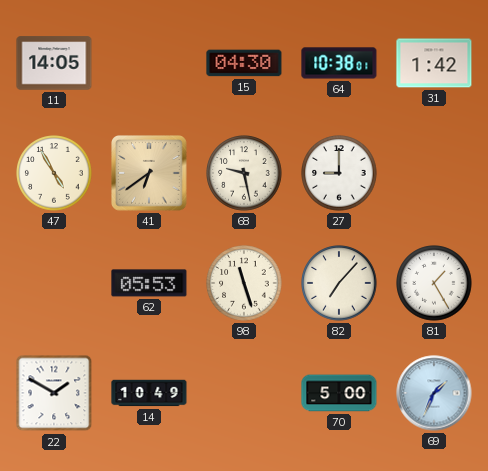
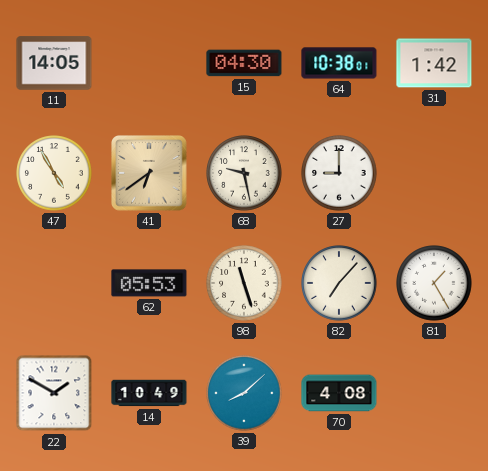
39: none -> 8:08
70: 5:00 -> 4:08
69: 1:34 -> none
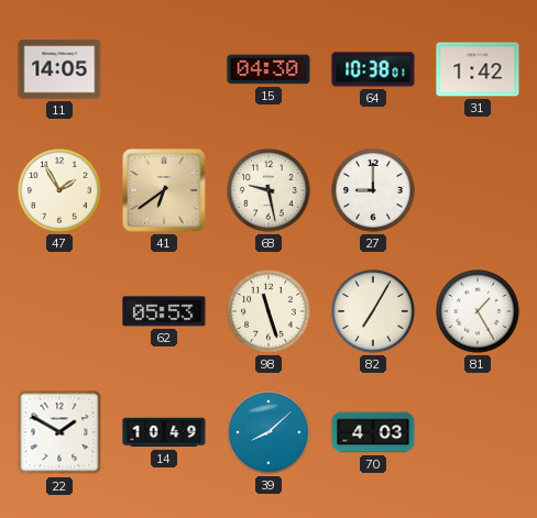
47: 4:55 -> 1:55
82: 7:07 -> 7:05
70: 4:08 -> 4:03
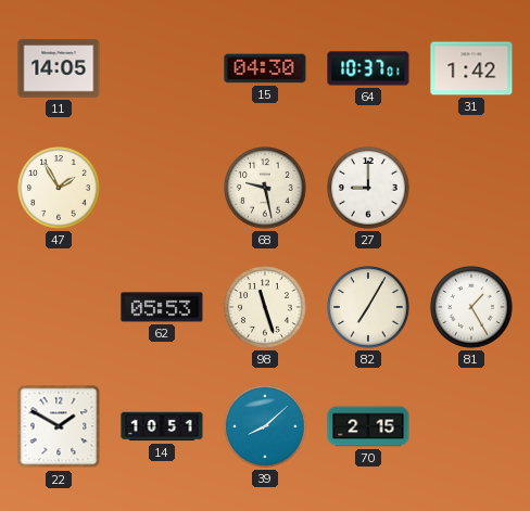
64: 10:38 -> 10:37
41: 6:39 -> none
14: 10:49 -> 10:51
70: 4:03 -> 2:15
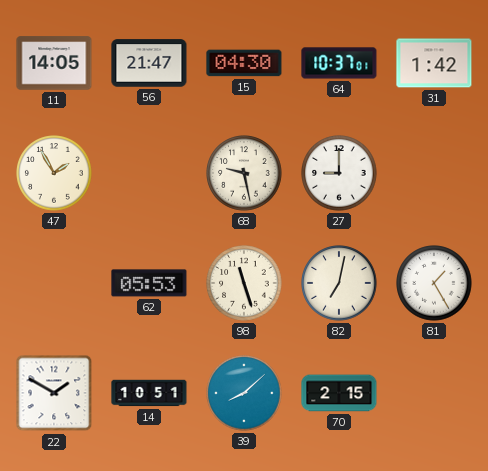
56: none -> 21:47
82: 7:05 -> 7:02
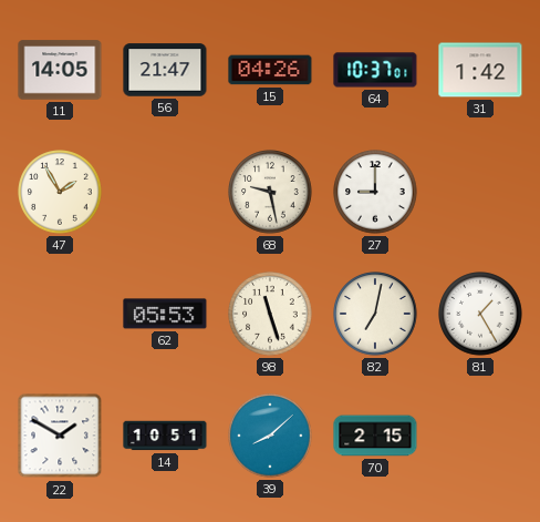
15: 04:30 -> 04:26
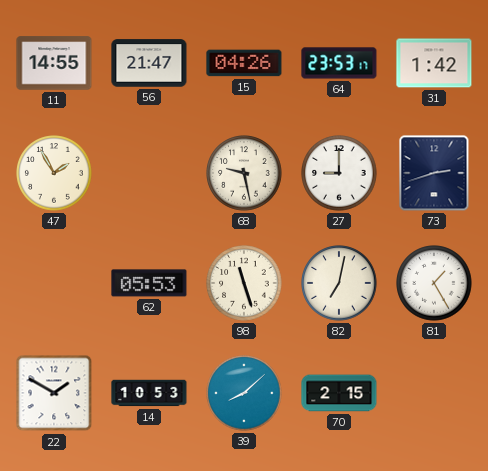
11: 14:05 -> 14:55
64: 10:37 -> 23:53
73: none -> 2:42
14: 10:51 -> 10:53
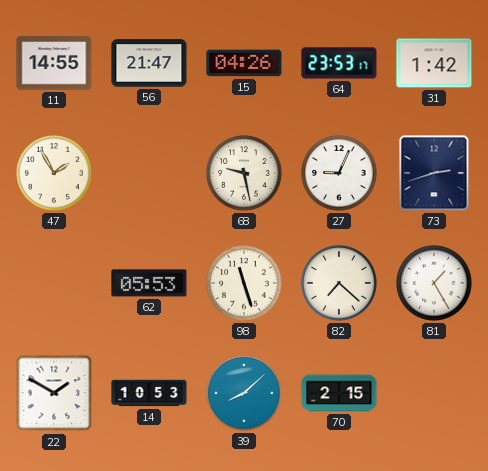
27: 9:00 -> 9:04
82: 7:02 -> 7:22
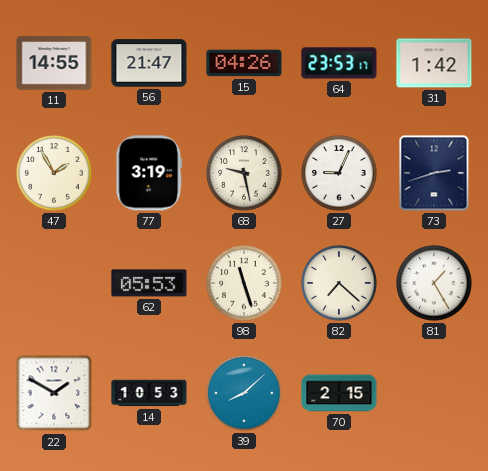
77: none -> 3:19
